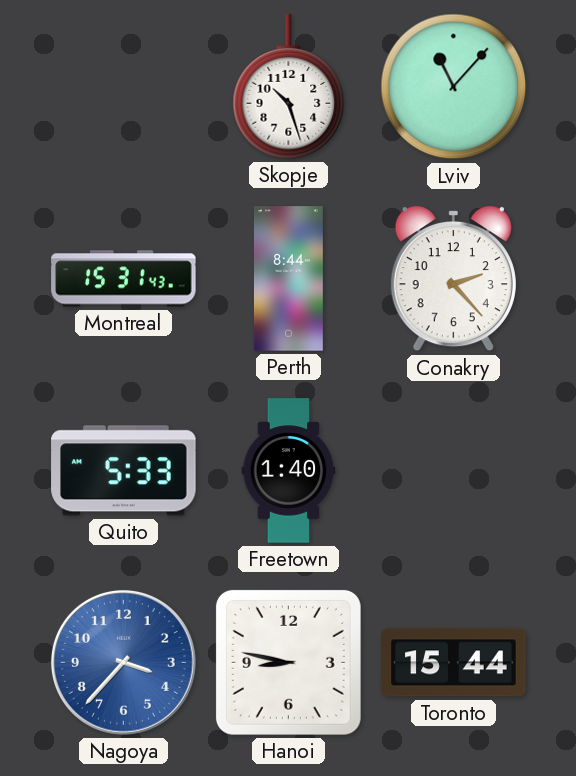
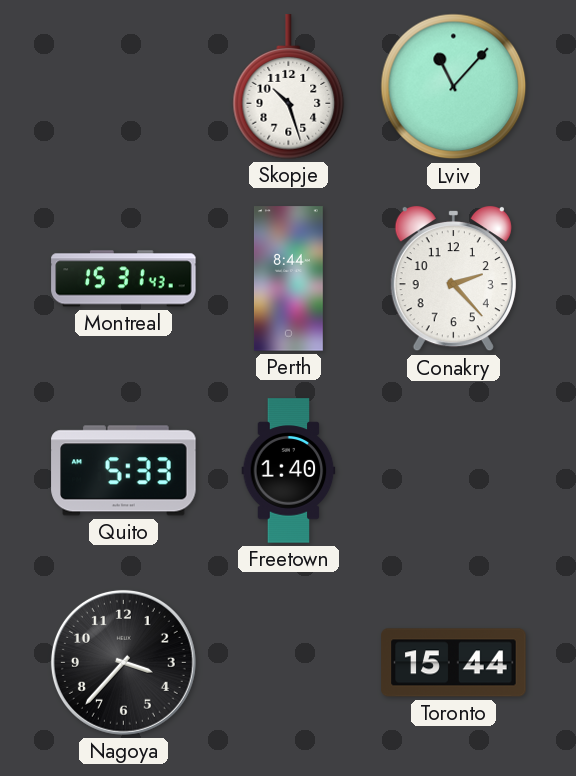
Nagoya dial: blue -> black
Hanoi: 8:47 -> none
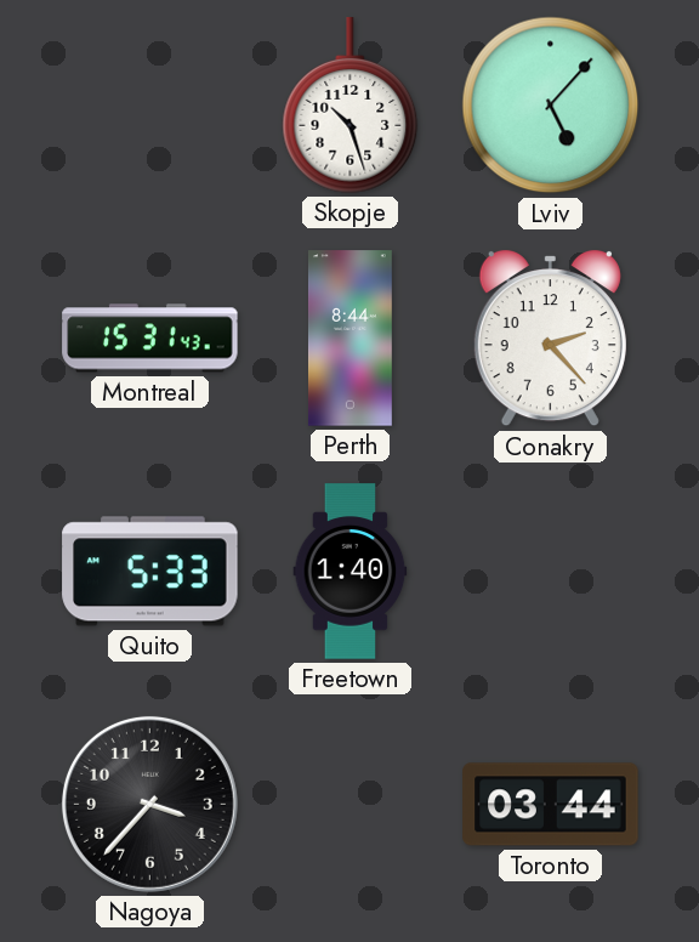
Lviv: 11:07 -> 5:07
Toronto: 15:44 -> 03:44
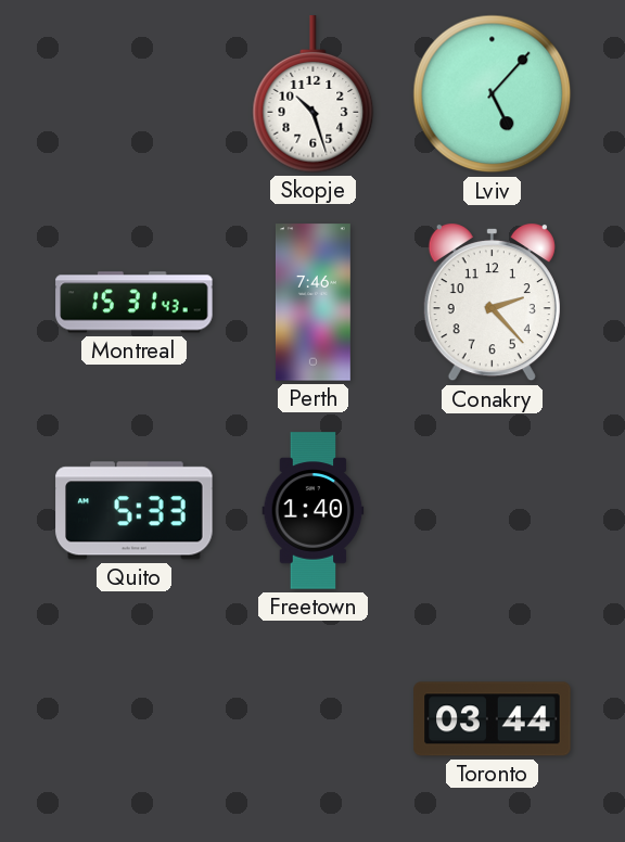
Perth: 8:44 -> 7:46
Nagoya: 3:37 -> none
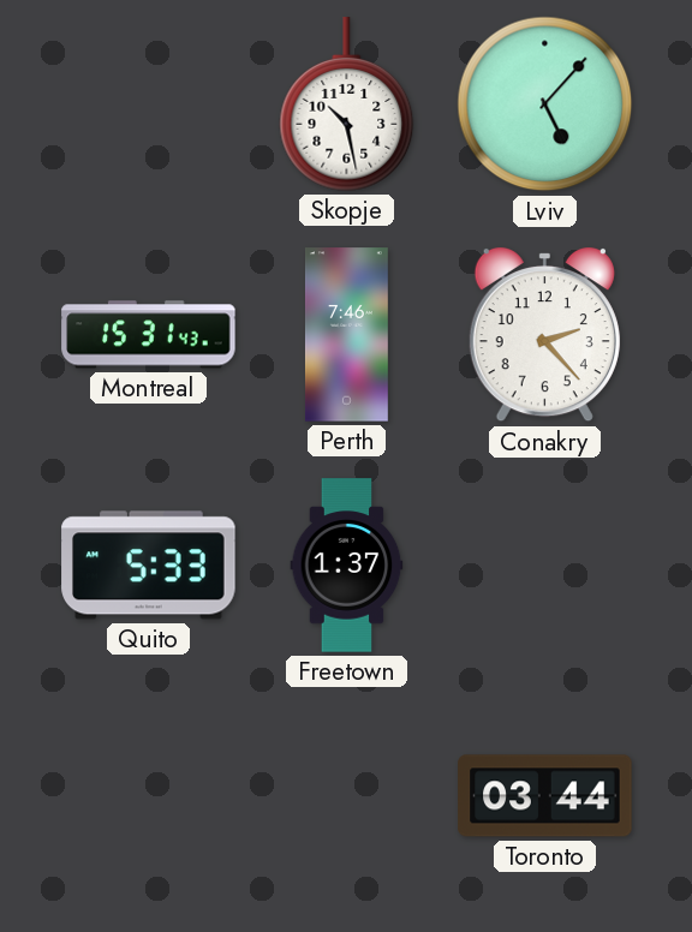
Skopje: 10:27 -> 10:28
Freetown: 1:40 -> 1:37
